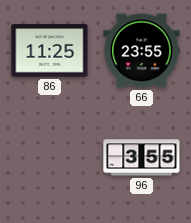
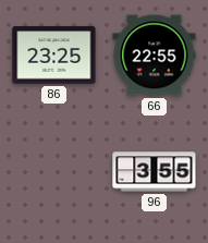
86: 11:25 -> 23:25
66: 23:55 -> 22:55
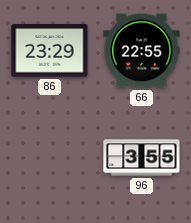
86: 23:25 -> 23:29
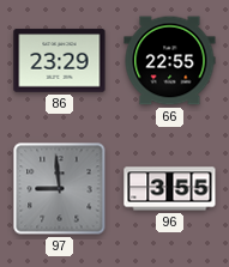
97: none -> 8:59
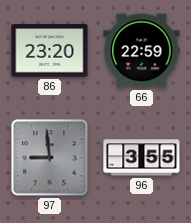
86: 23:29 -> 23:20
66: 22:55 -> 22:59
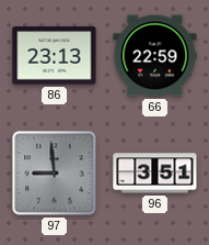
86: 23:20 -> 23:13
96: 3:55 -> 3:51
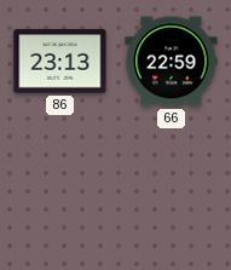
97: 8:59 -> none
96: 3:51 -> none
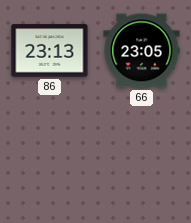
66: 22:59 -> 23:05
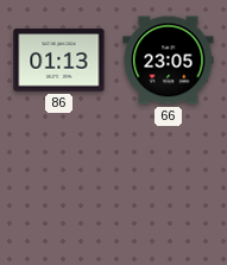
86: 23:13 -> 01:13
